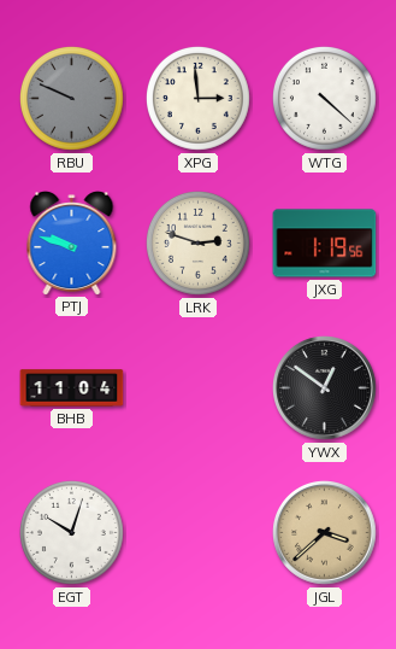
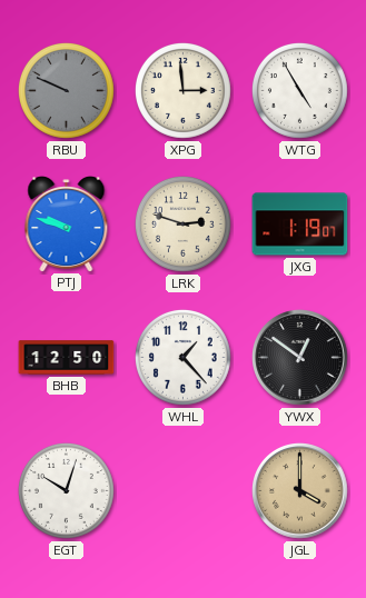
WTG: 4:22 -> 4:55
JXG: 1:19:56 -> 1:19:07
BHB: 11:04 -> 12:50
WHL: none -> 1:23
JGL: 3:38 -> 4:00
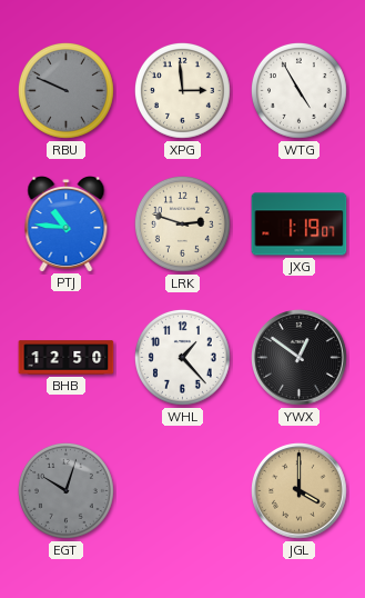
PTJ: 9:48 -> 10:46
EGT dial: white -> grey
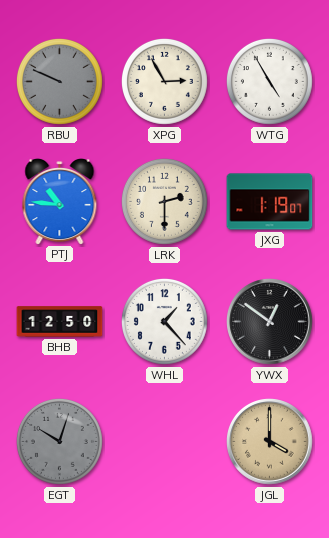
XPG: 2:59 -> 2:55
LRK: 2:48 -> 2:30
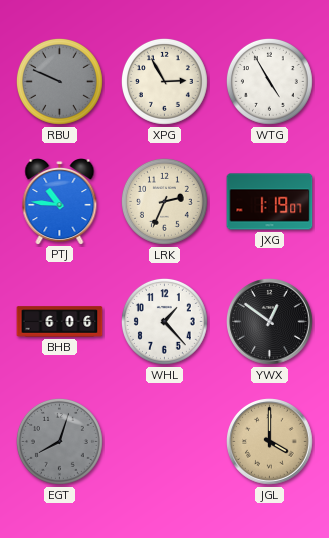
LRK: 2:30 -> 2:34
BHB: 12:50 -> 6:06
EGT: 10:03 -> 8:03
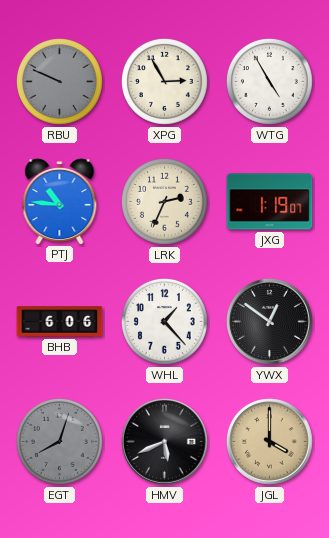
HMV: none -> 5:41
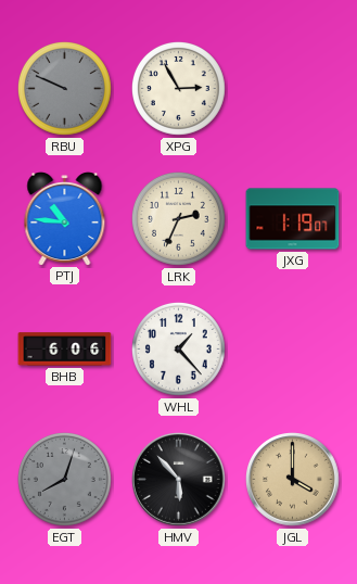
WTG: 4:55 -> none
YWX: 12:51 -> none
HMV: 5:41 -> 5:53
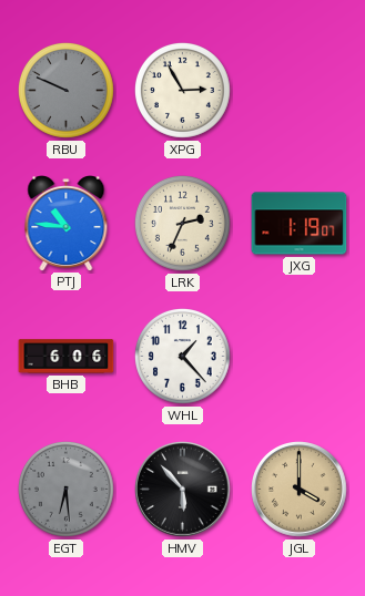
EGT: 8:03 -> 6:29
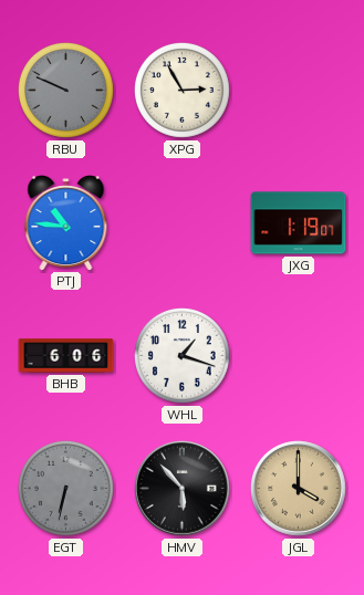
LRK: 2:34 -> none
WHL: 1:23 -> 1:18
EGT: 6:29 -> 6:32
